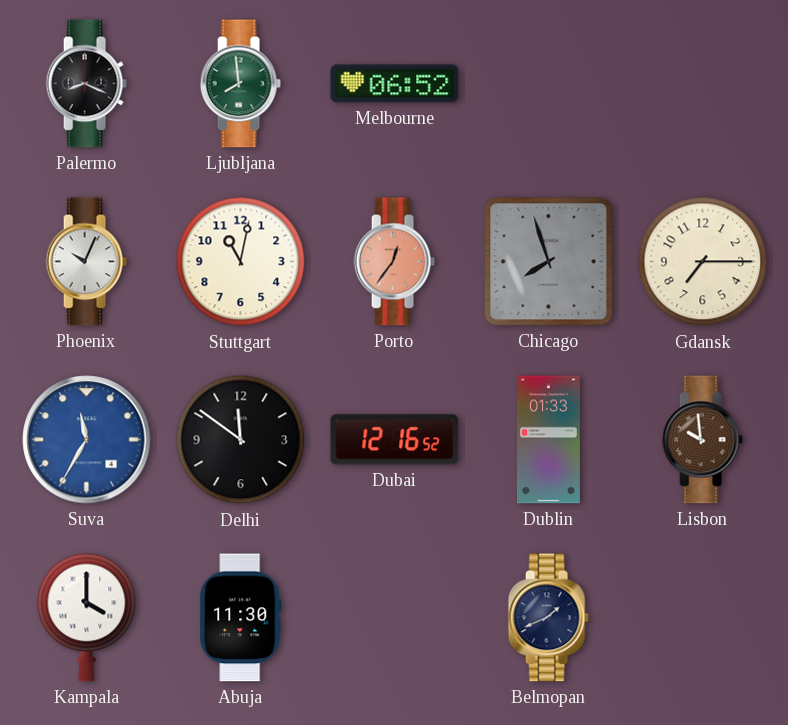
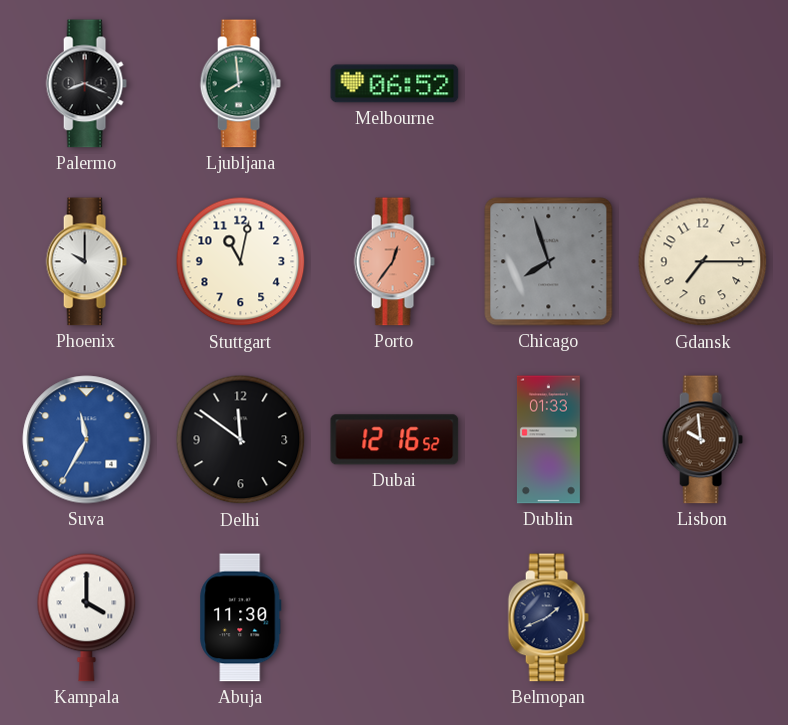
Phoenix: 10:04 -> 10:00
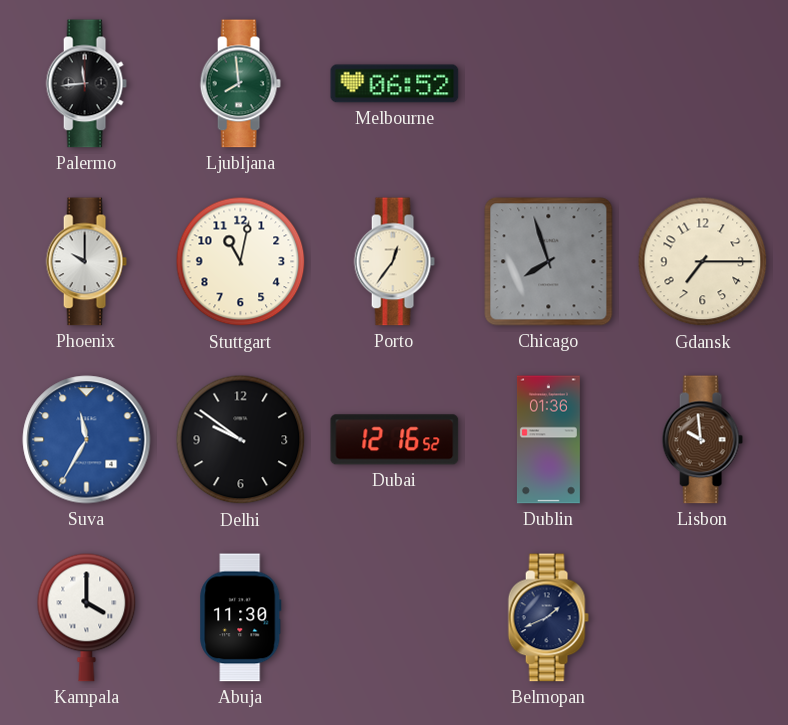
Palermo: 8:19 -> 11:44
Porto dial: salmon -> cream
Delhi: 11:51 -> 9:51
Dublin: 01:33 -> 01:36
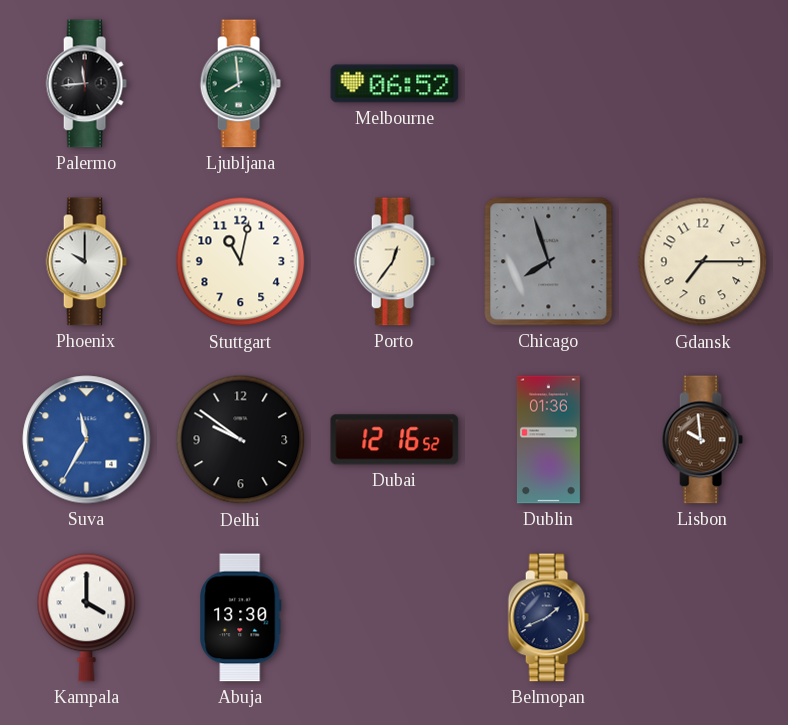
Abuja: 11:30 -> 13:30
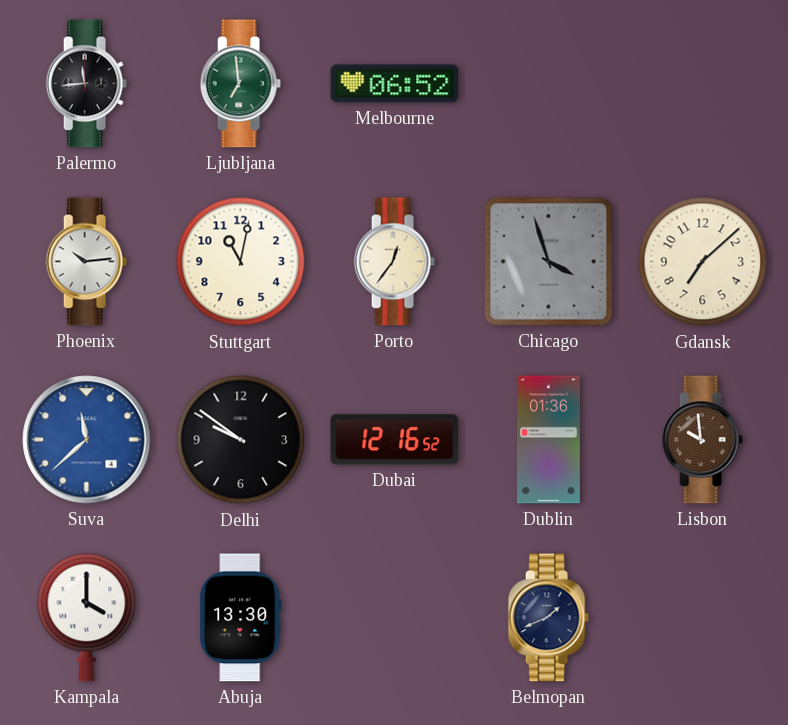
Ljubljana: 7:59 -> 6:59
Phoenix: 10:00 -> 10:14
Chicago: 7:57 -> 3:57
Gdansk: 7:15 -> 7:08
Suva: 11:35 -> 11:38
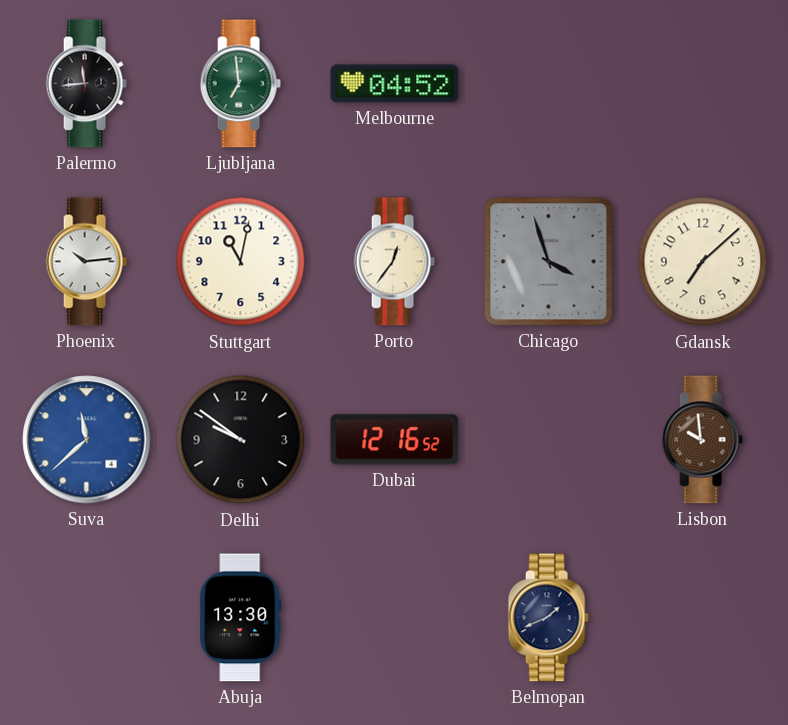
Melbourne: 06:52 -> 04:52
Dublin: 01:36 -> none
Kampala: 4:00 -> none
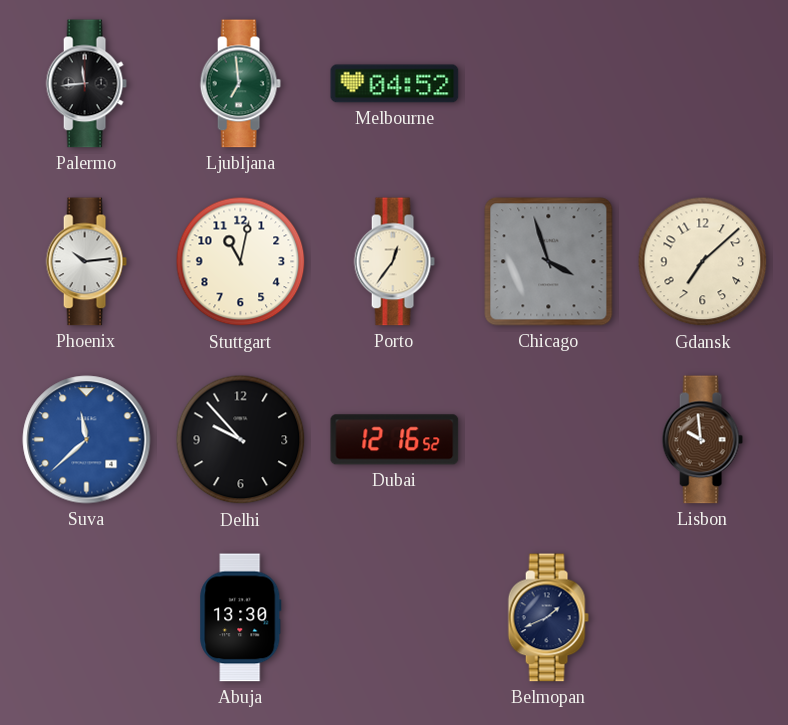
Delhi: 9:51 -> 9:53
